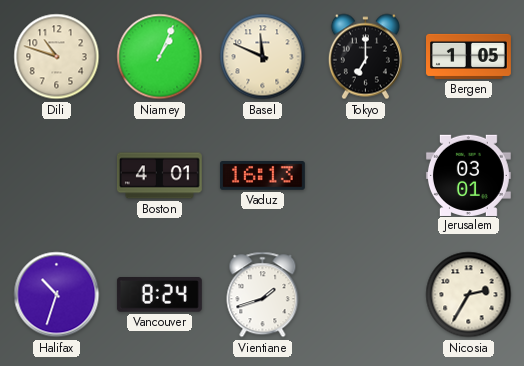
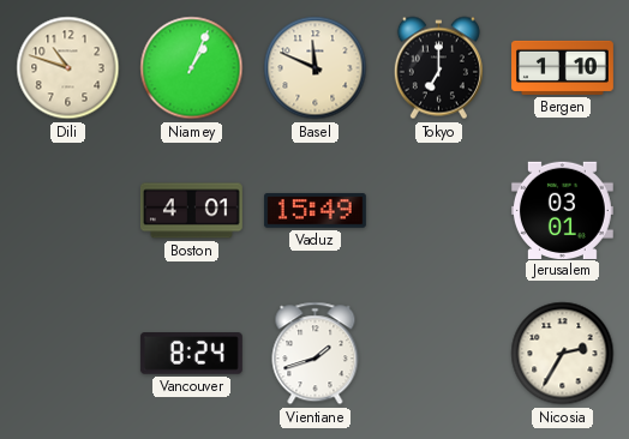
Bergen: 1:05 -> 1:10
Vaduz: 16:13 -> 15:49
Halifax: 10:33 -> none
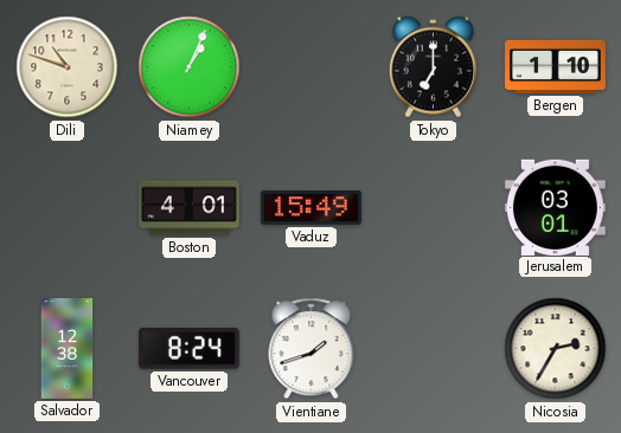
Basel: 11:49 -> none
Salvador: none -> 12:38
